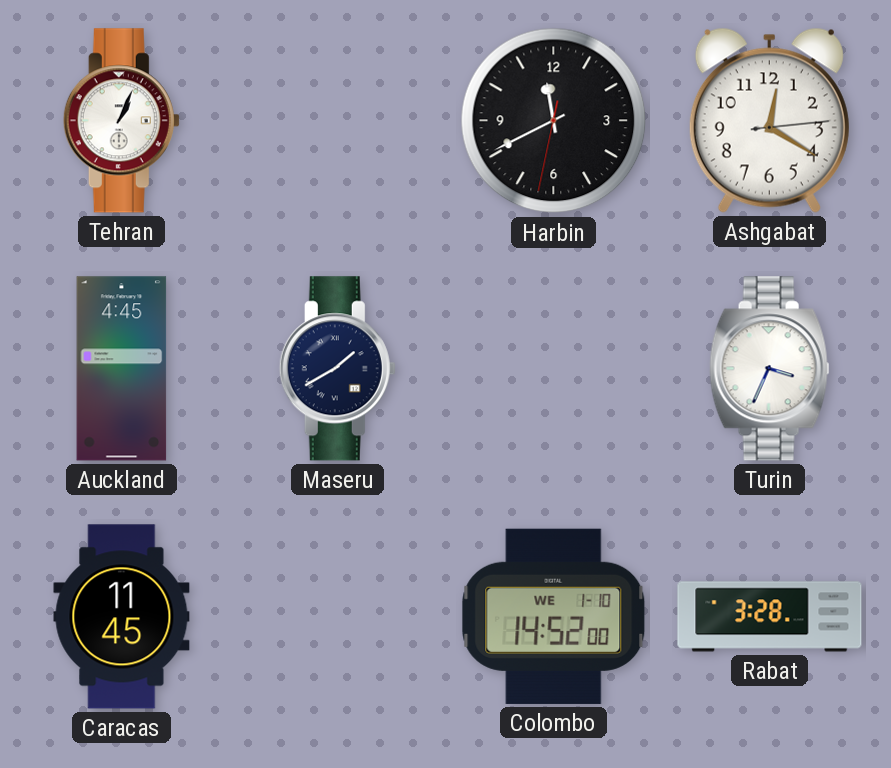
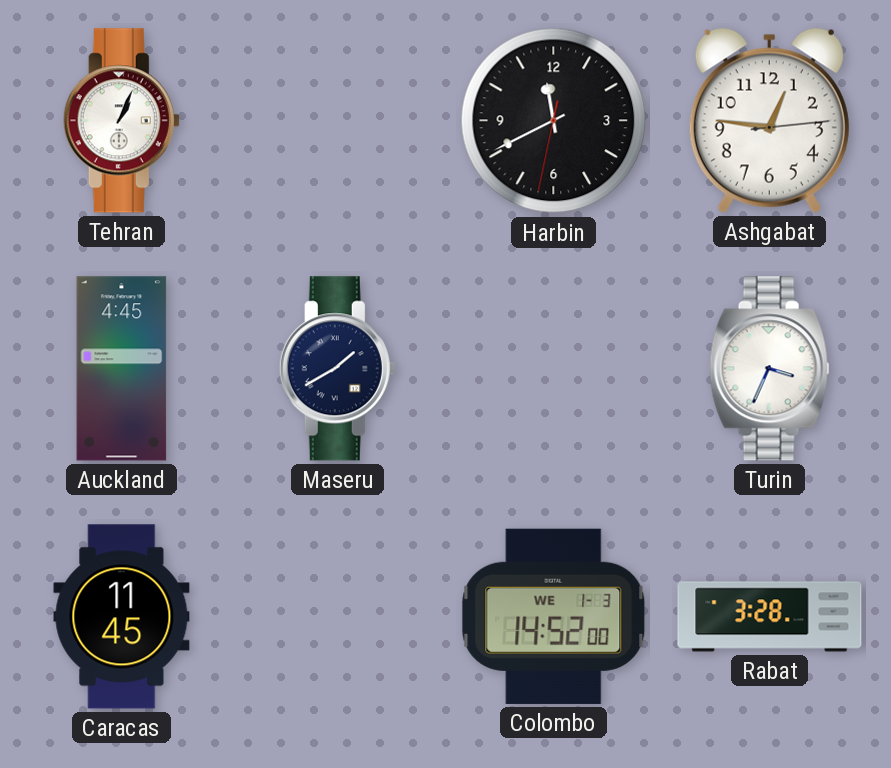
Ashgabat: 12:20 -> 12:46
Colombo date: WE 1-10 -> WE 1-3
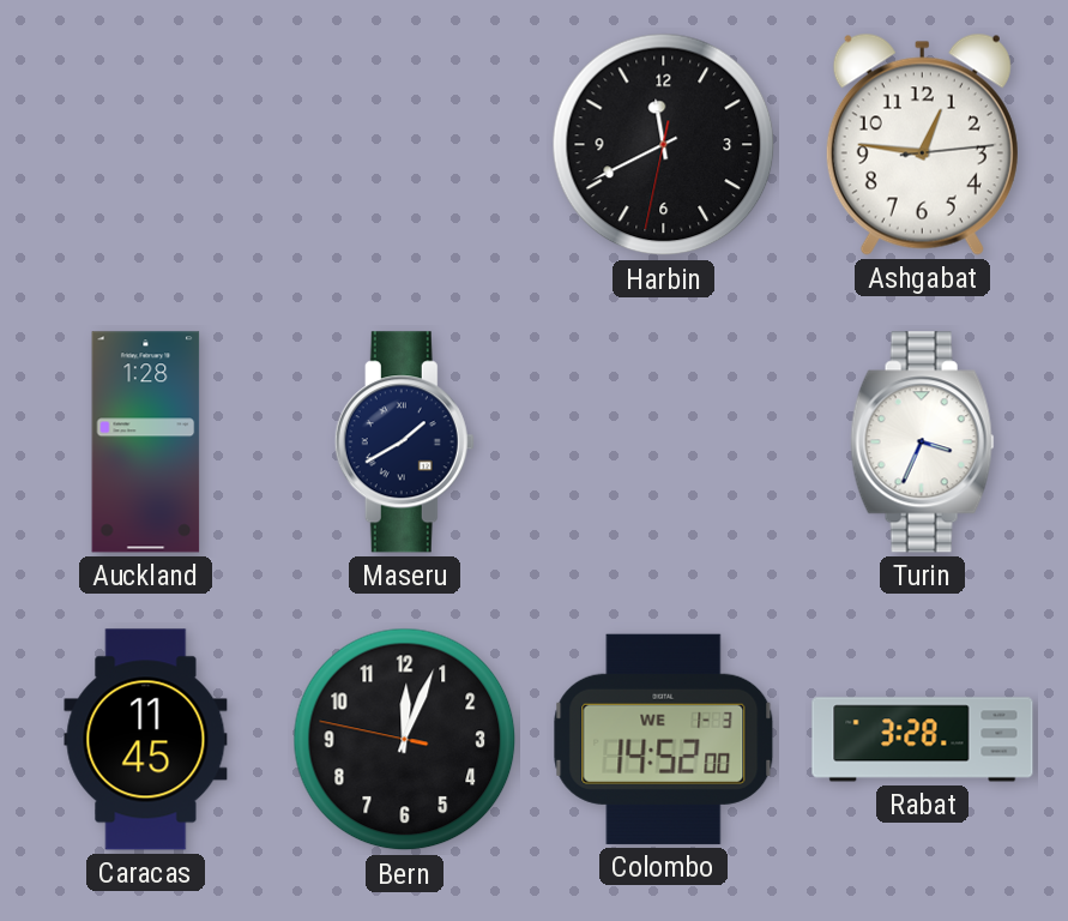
Tehran: 1:04 -> none
Auckland: 4:45 -> 1:28
Bern: none -> 12:03
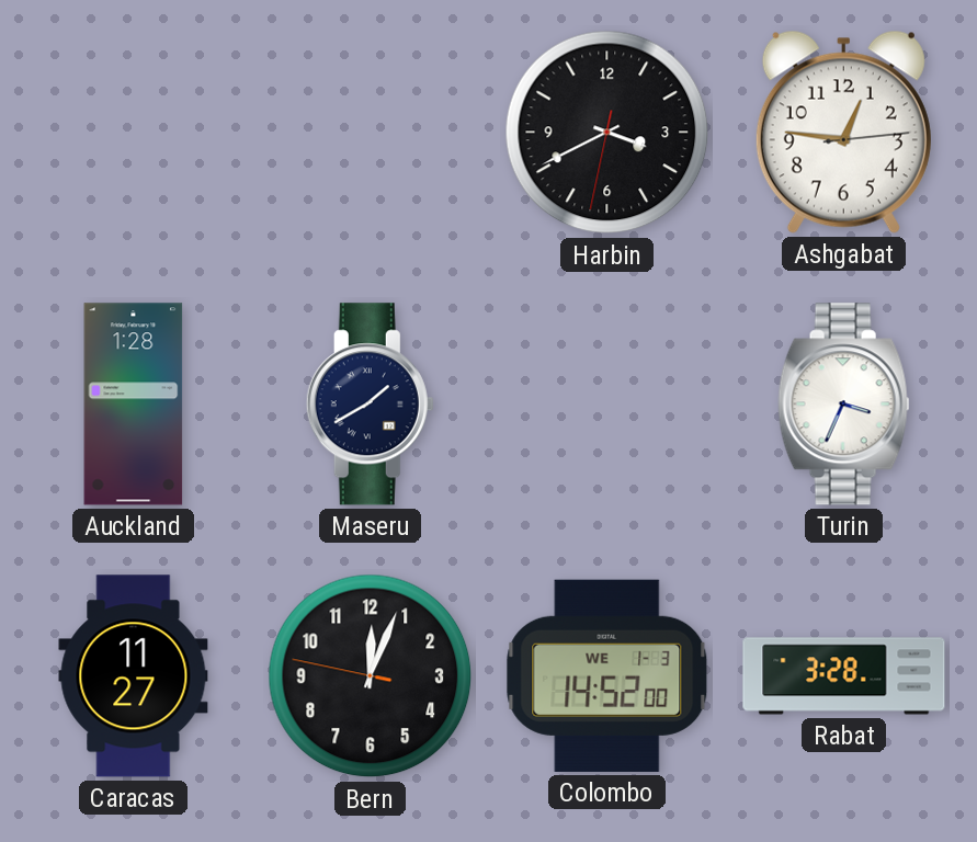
Harbin: 11:40 -> 3:40
Caracas: 11:45 -> 11:27
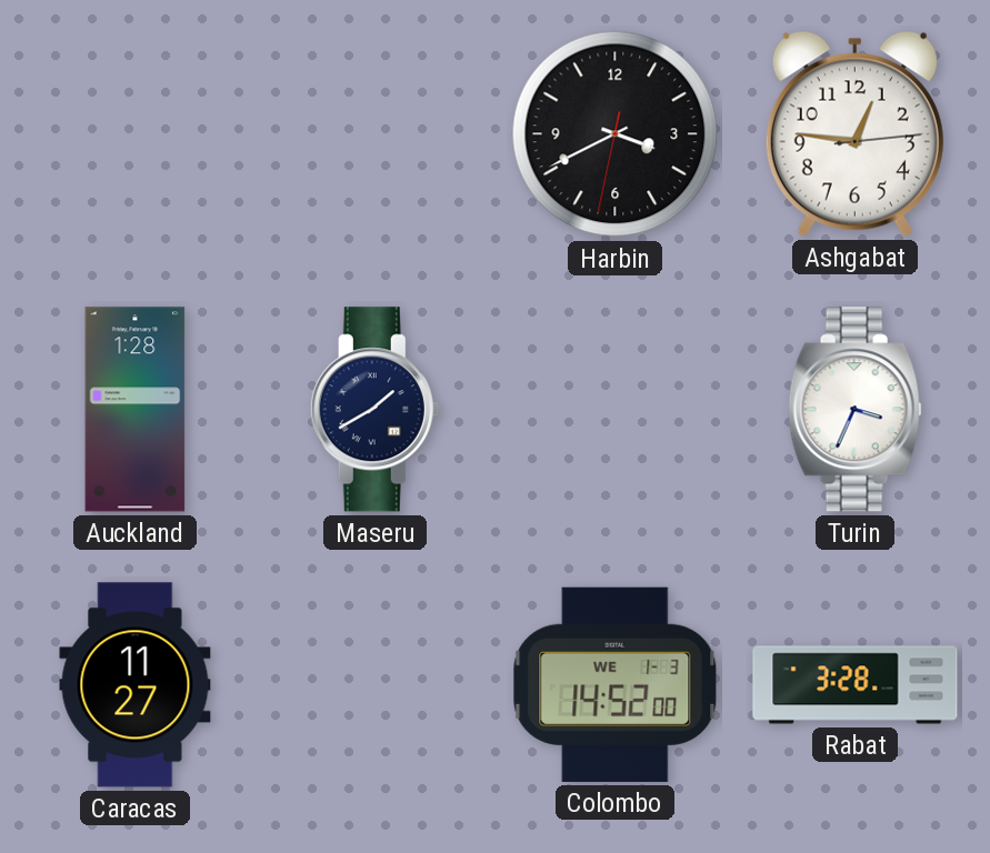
Bern: 12:03 -> none
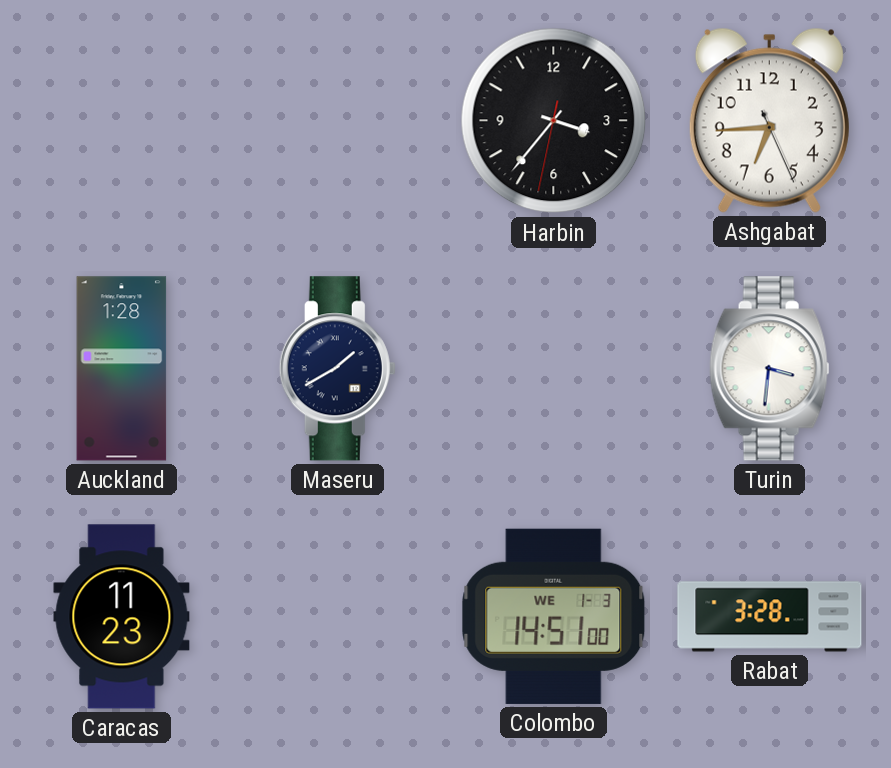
Harbin: 3:40 -> 3:36
Ashgabat: 12:46 -> 6:44
Turin: 3:34 -> 3:31
Caracas: 11:27 -> 11:23
Colombo: 14:52 -> 14:51
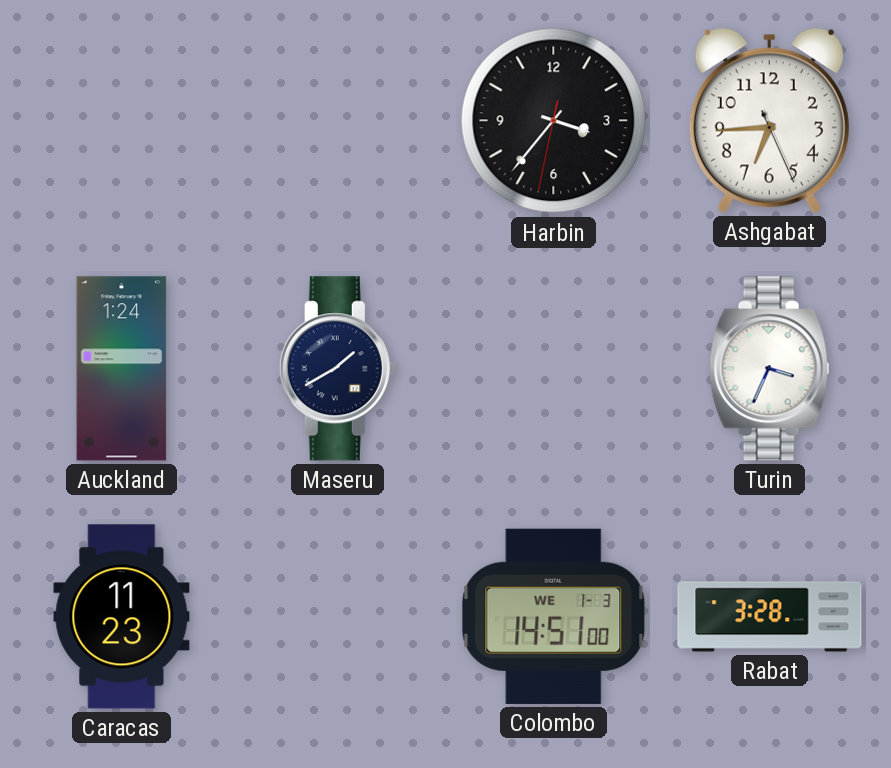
Auckland: 1:28 -> 1:24
Turin: 3:31 -> 3:34
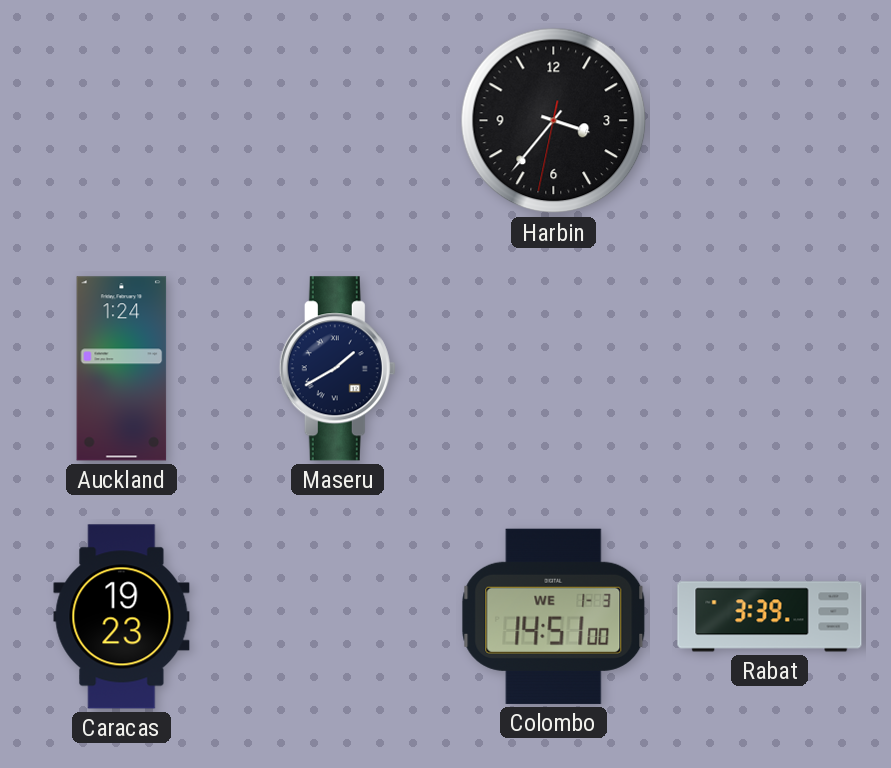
Ashgabat: 6:44 -> none
Turin: 3:34 -> none
Caracas: 11:23 -> 19:23
Rabat: 3:28 -> 3:39
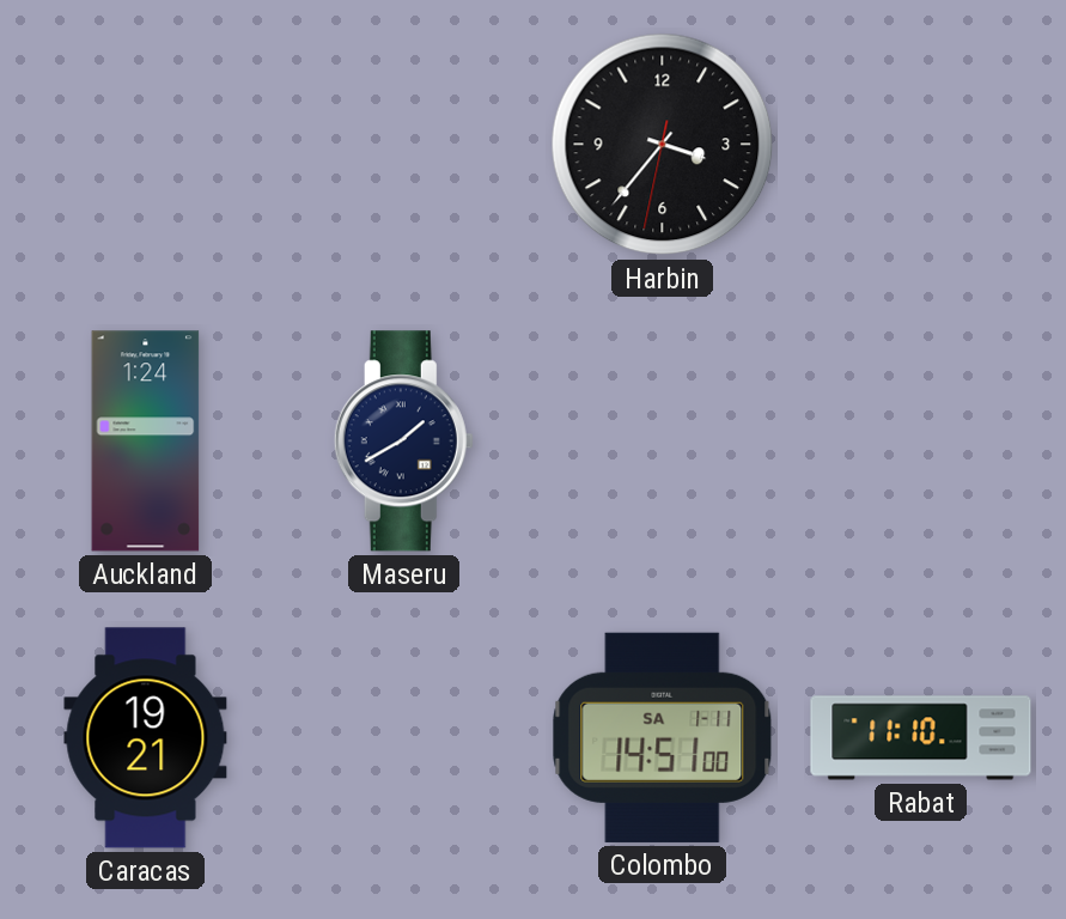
Caracas: 19:23 -> 19:21
Colombo date: WE 1-3 -> SA 1-11
Rabat: 3:39 -> 11:10
